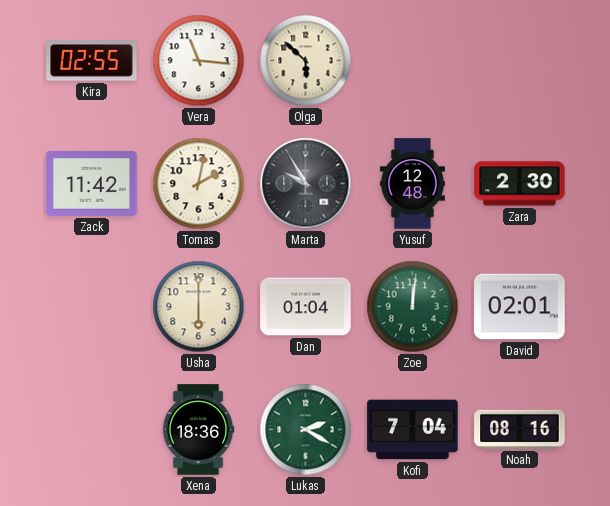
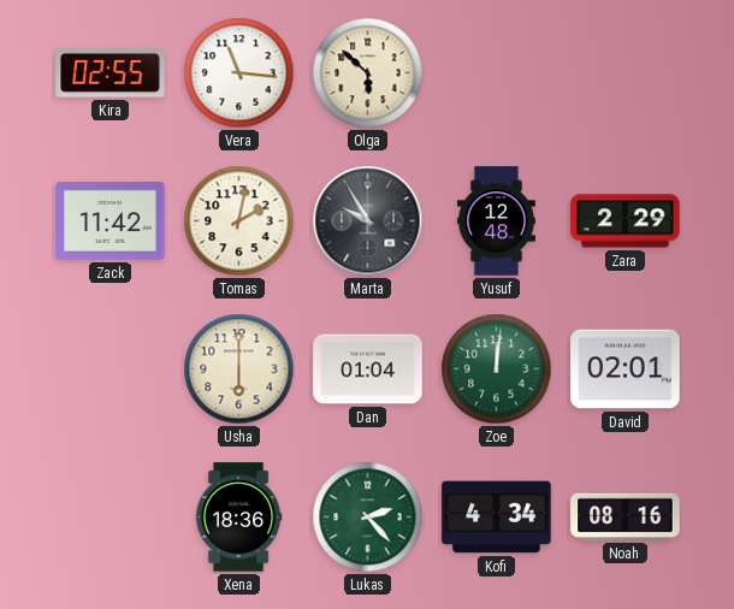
Zara: 2:30 -> 2:29
Lukas: 2:20 -> 2:23
Kofi: 7:04 -> 4:34
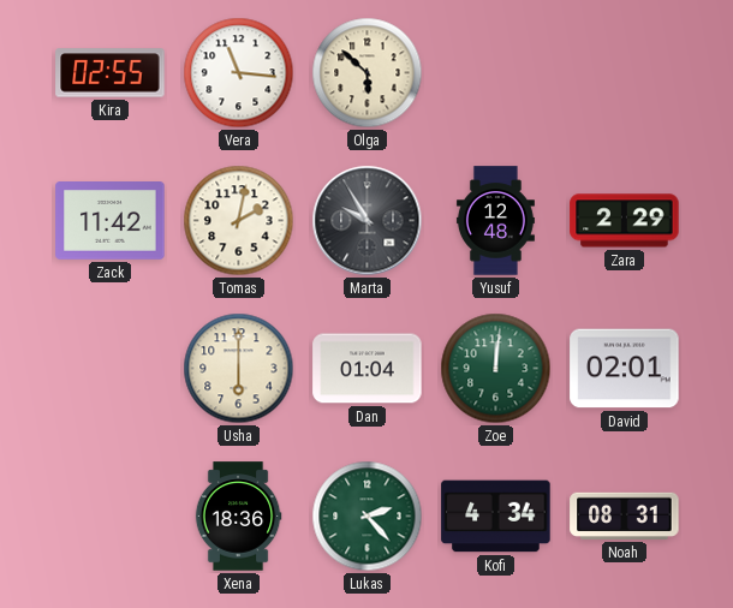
Noah: 08:16 -> 08:31
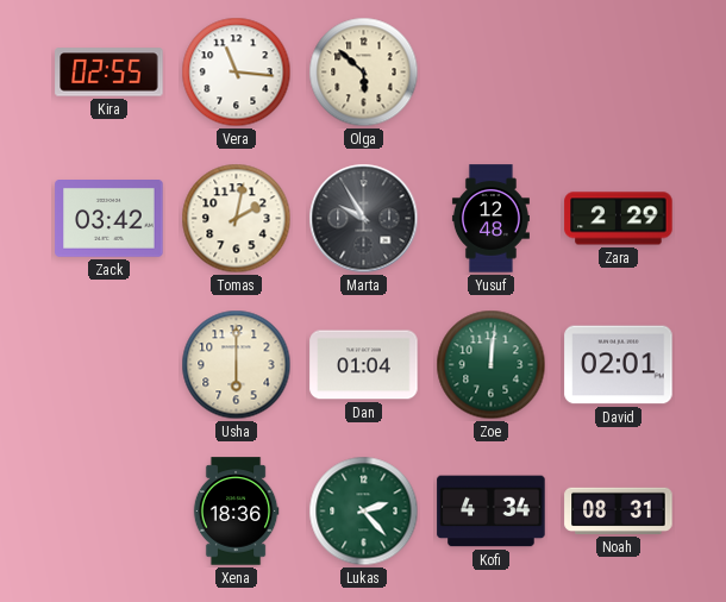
Zack: 11:42 -> 03:42
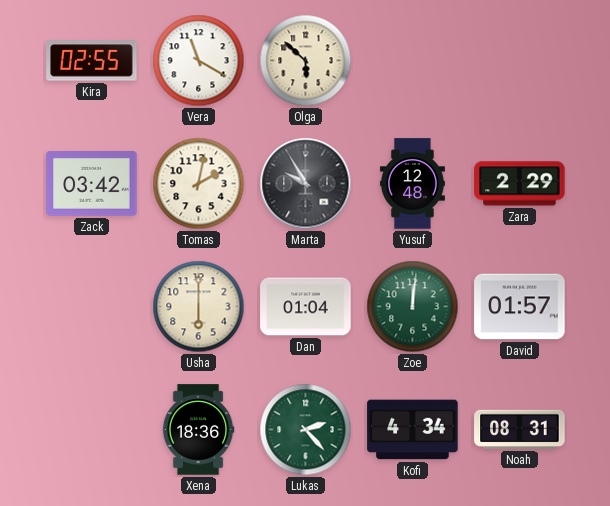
Vera: 11:16 -> 11:20
David: 02:01 -> 01:57
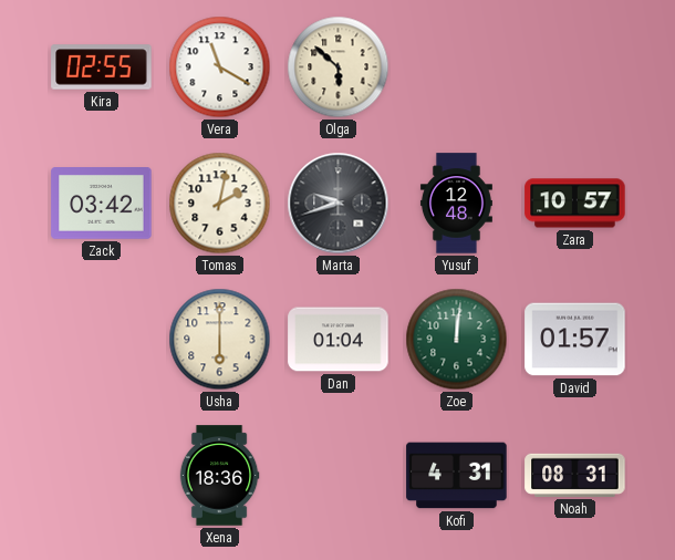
Marta: 9:55 -> 9:42
Zara: 2:29 -> 10:57
Lukas: 2:23 -> none
Kofi: 4:34 -> 4:31
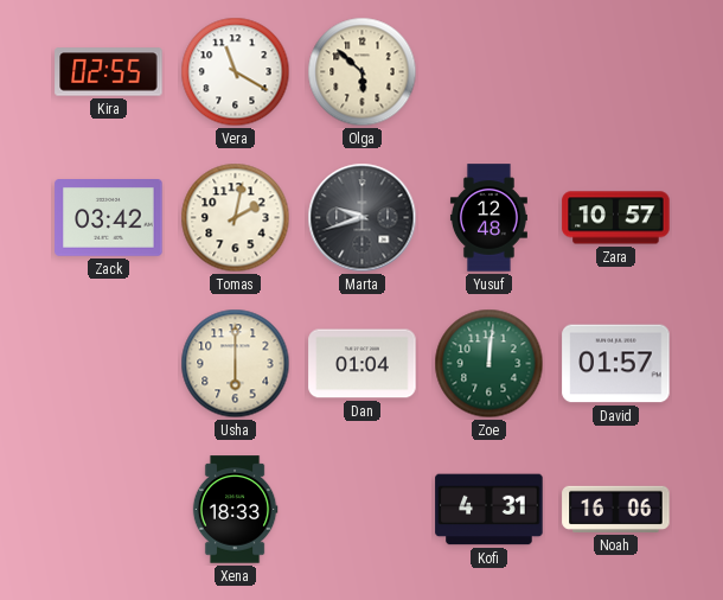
Xena: 18:36 -> 18:33
Noah: 08:31 -> 16:06
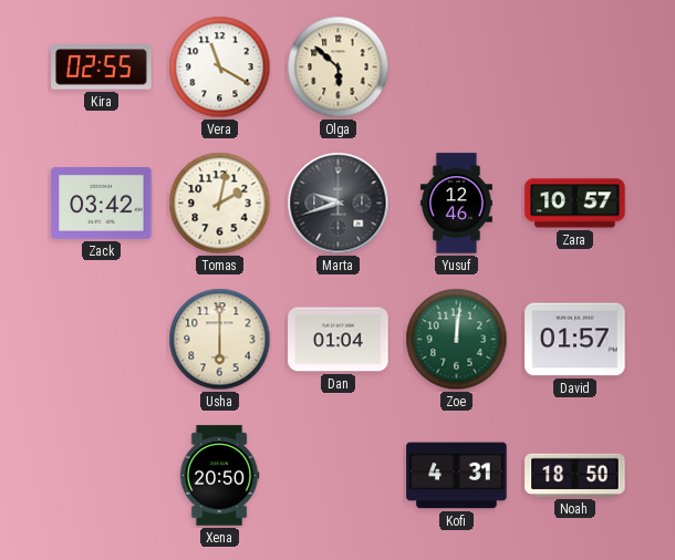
Yusuf: 12:48 -> 12:46
Xena: 18:33 -> 20:50
Noah: 16:06 -> 18:50
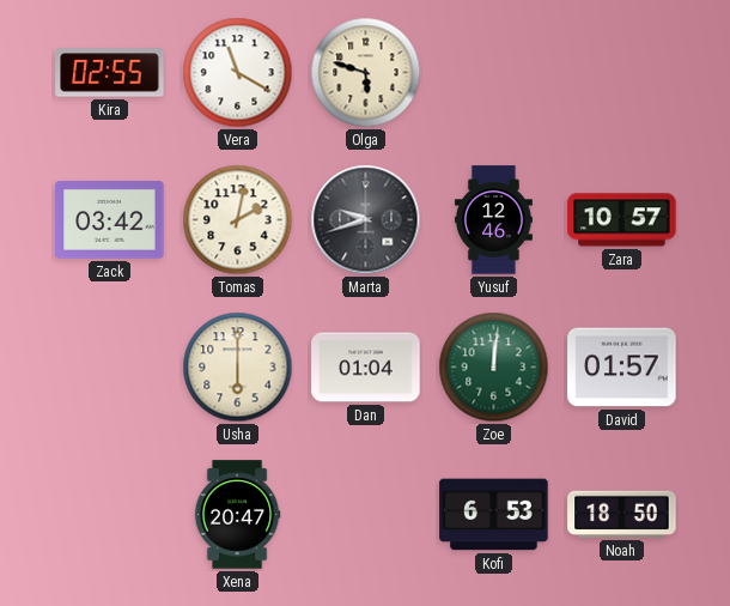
Olga: 5:52 -> 5:48
Xena: 20:50 -> 20:47
Kofi: 4:31 -> 6:53
